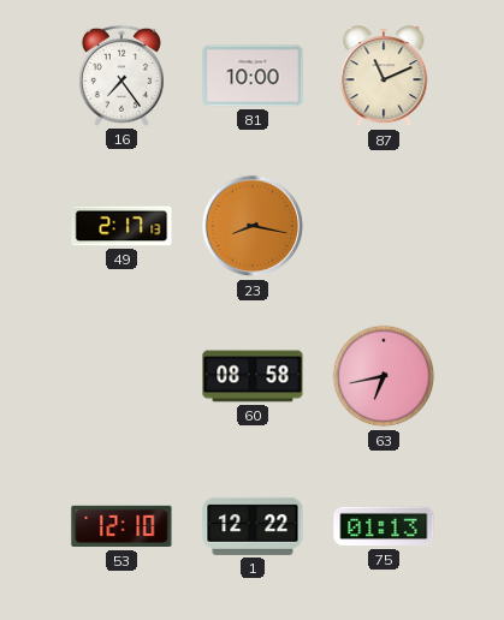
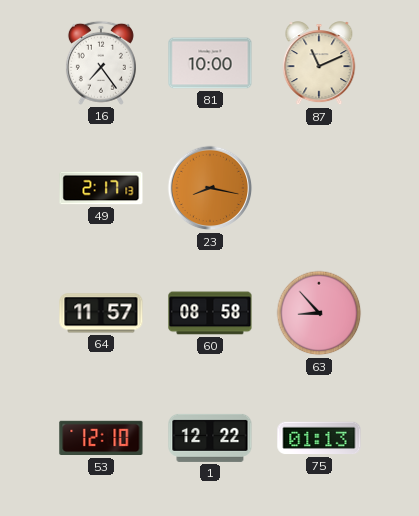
64: none -> 11:57
63: 6:43 -> 8:53
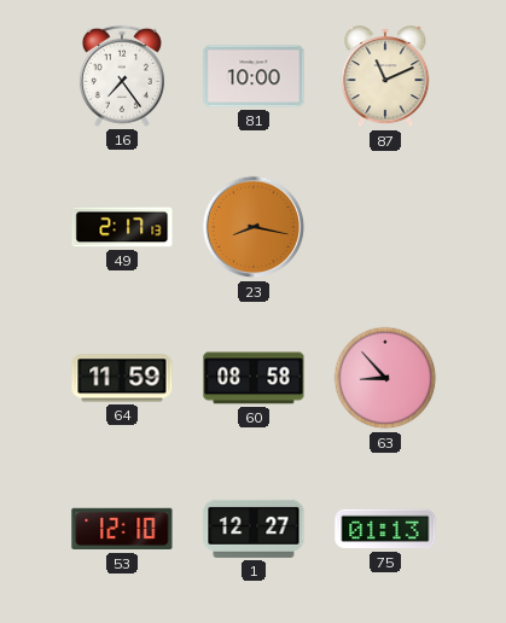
64: 11:57 -> 11:59
1: 12:22 -> 12:27
